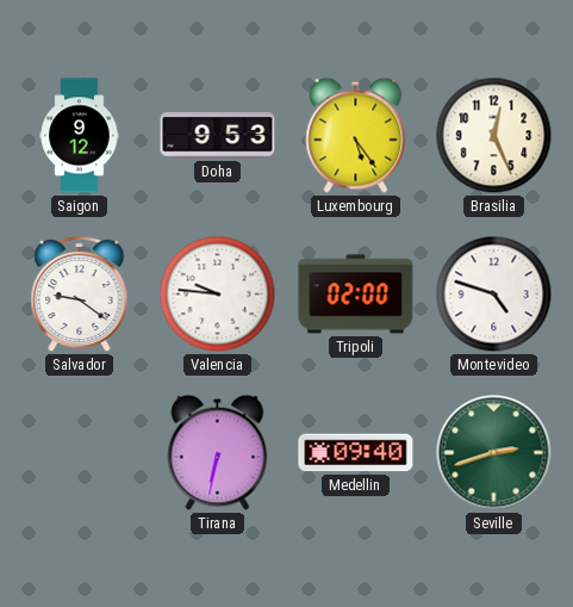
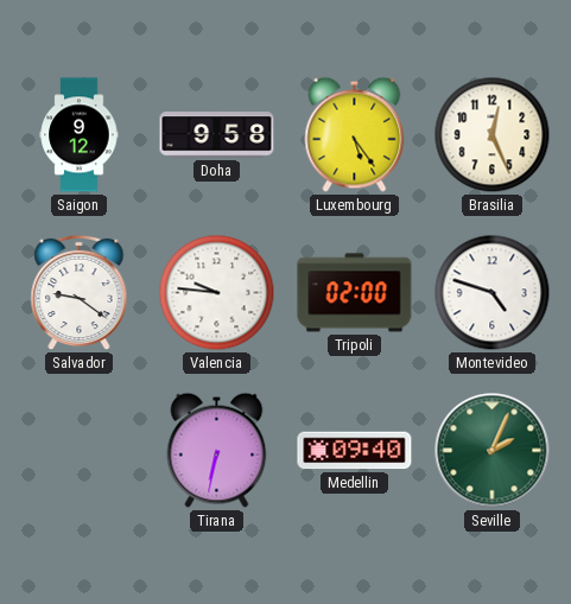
Doha: 9:53 -> 9:58
Seville: 2:42 -> 2:04
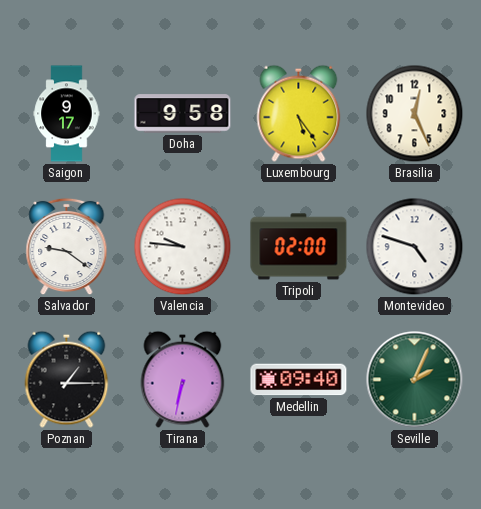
Saigon: 9:12 -> 9:17
Poznan: none -> 1:15
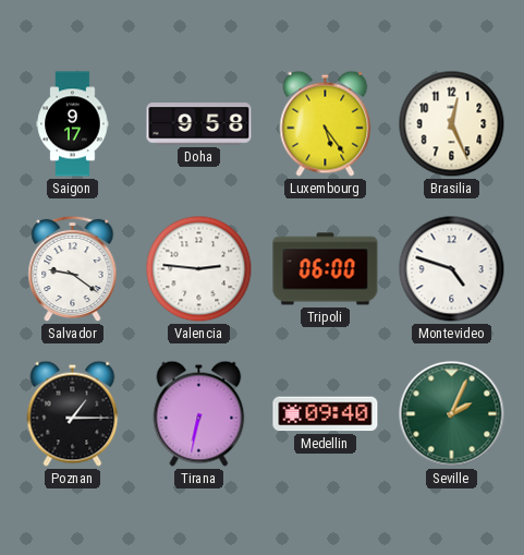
Valencia: 9:46 -> 2:46
Tripoli: 02:00 -> 06:00
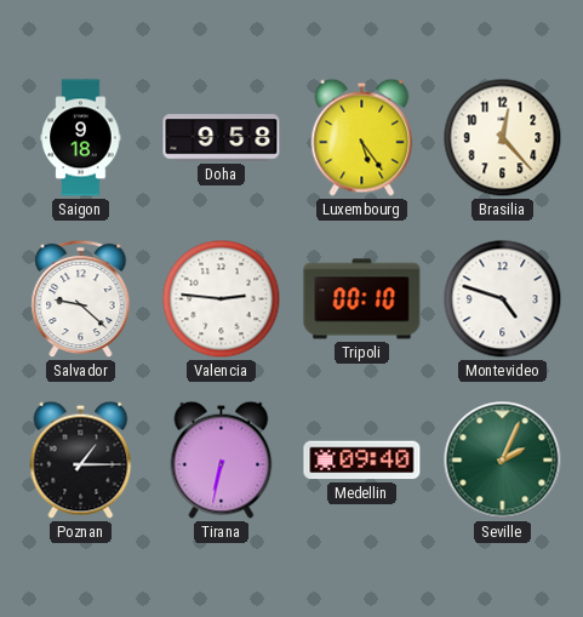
Saigon: 9:17 -> 9:18
Brasilia: 12:26 -> 12:23
Salvador: 9:21 -> 9:22
Tripoli: 06:00 -> 00:10
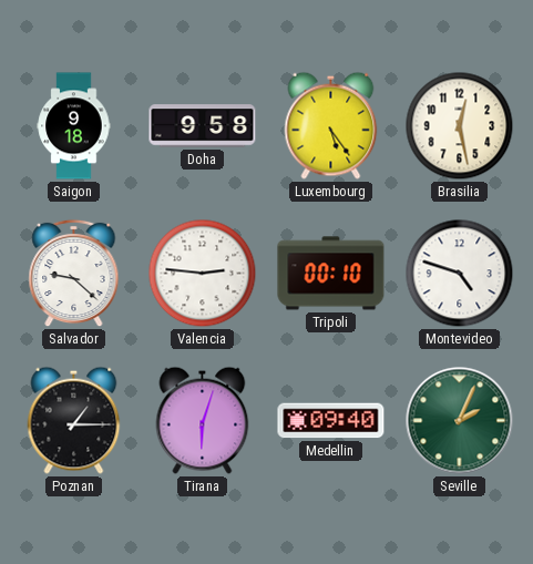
Brasilia: 12:23 -> 12:28
Tirana: 6:32 -> 6:03
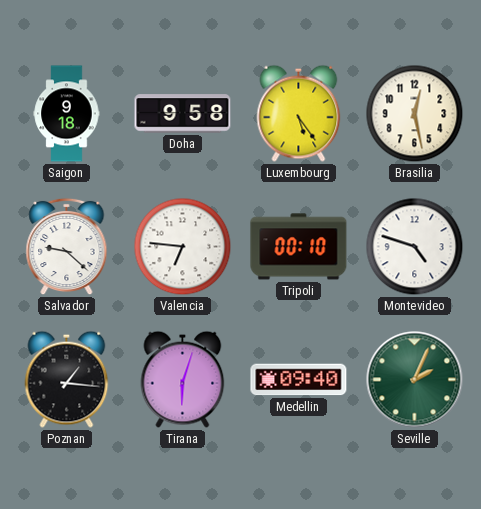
Valencia: 2:46 -> 6:46
Poznan: 1:15 -> 1:16
